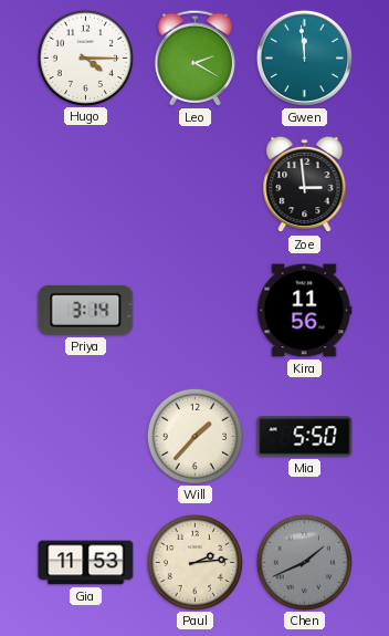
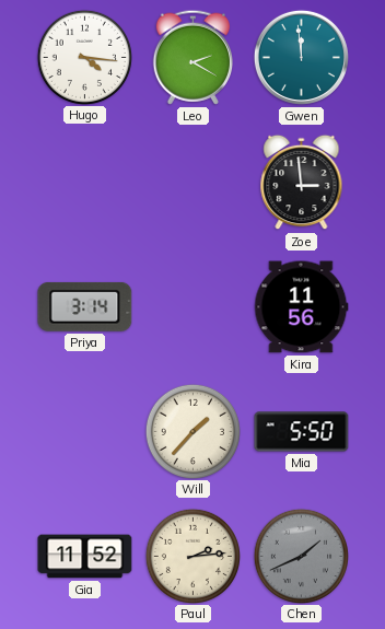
Hugo: 4:15 -> 4:16
Gia: 11:53 -> 11:52
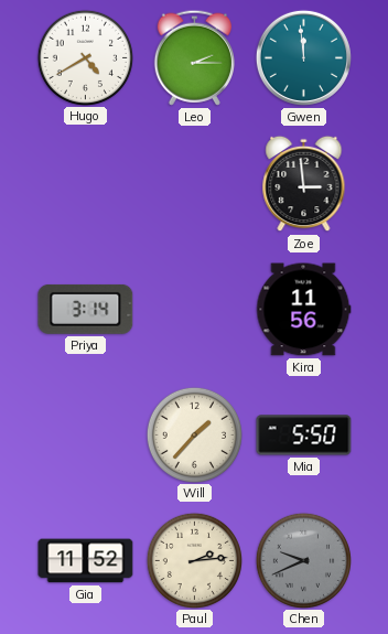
Hugo: 4:16 -> 4:40
Leo: 2:20 -> 2:15
Chen: 1:41 -> 9:41
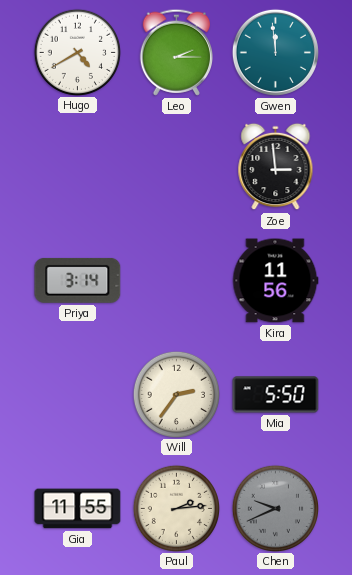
Will: 1:37 -> 2:36
Gia: 11:52 -> 11:55
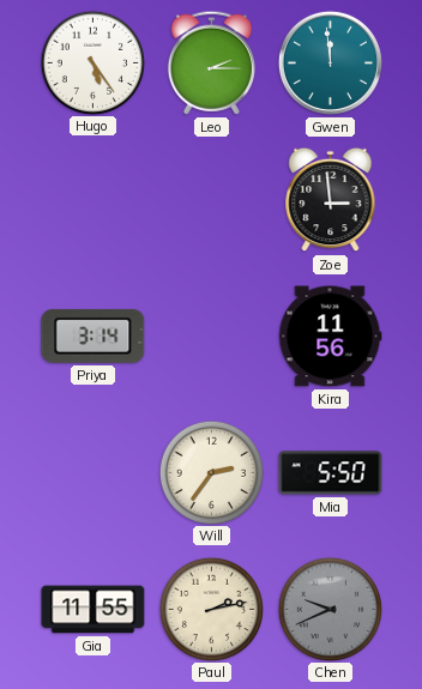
Hugo: 4:40 -> 5:24
Paul: 2:14 -> 2:13
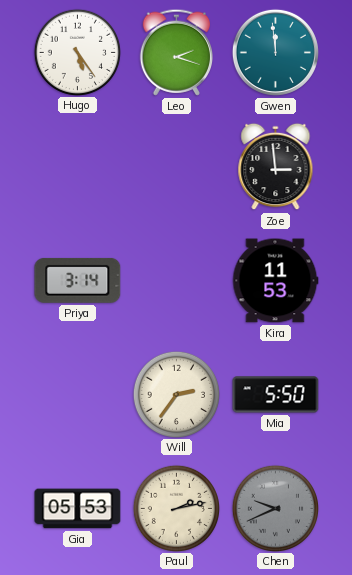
Leo: 2:15 -> 2:18
Kira: 11:56 -> 11:53
Gia: 11:55 -> 05:53
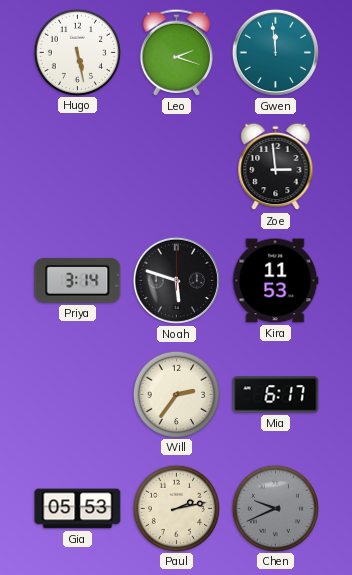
Hugo: 5:24 -> 5:28
Noah: none -> 5:48
Mia: 5:50 -> 6:17
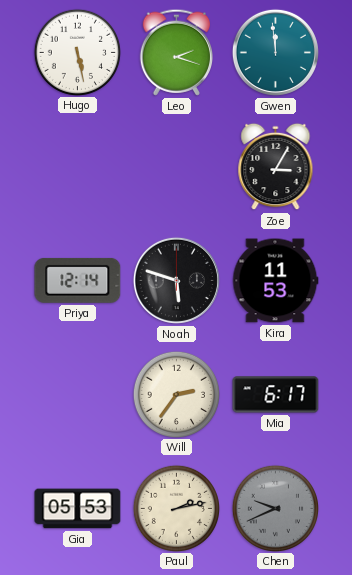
Zoe: 2:59 -> 3:05
Priya: 3:14 -> 12:14
